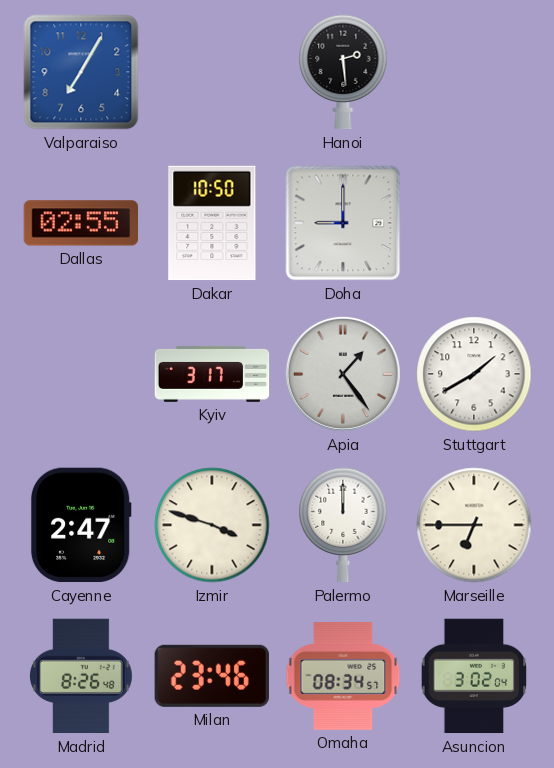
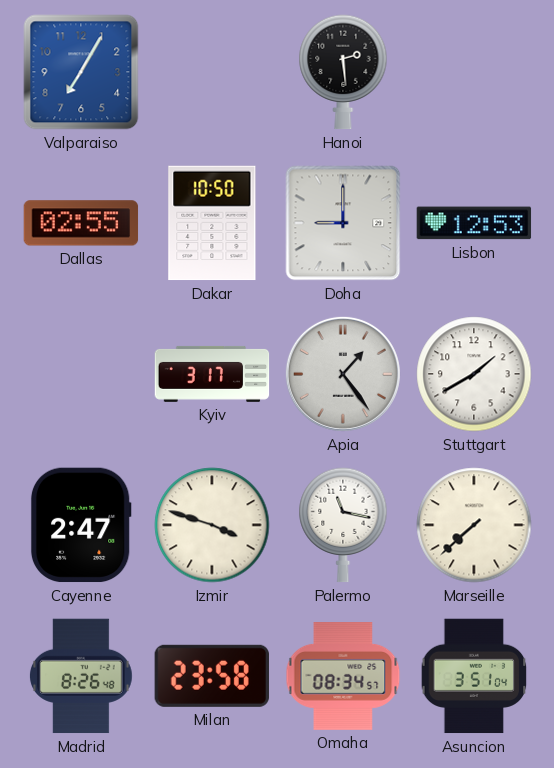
Lisbon: none -> 12:53
Palermo: 12:00 -> 11:17
Marseille: 6:45 -> 7:38
Milan: 23:46 -> 23:58
Asuncion: 3:02 -> 3:51
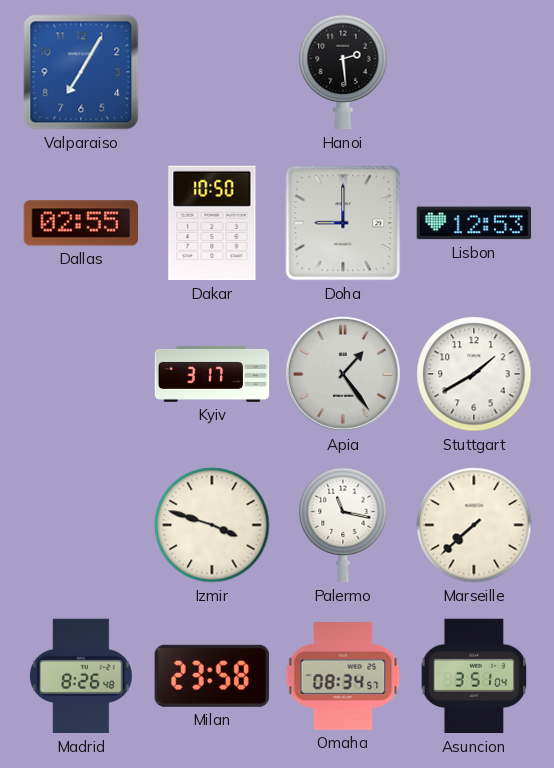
Cayenne: 2:47 -> none
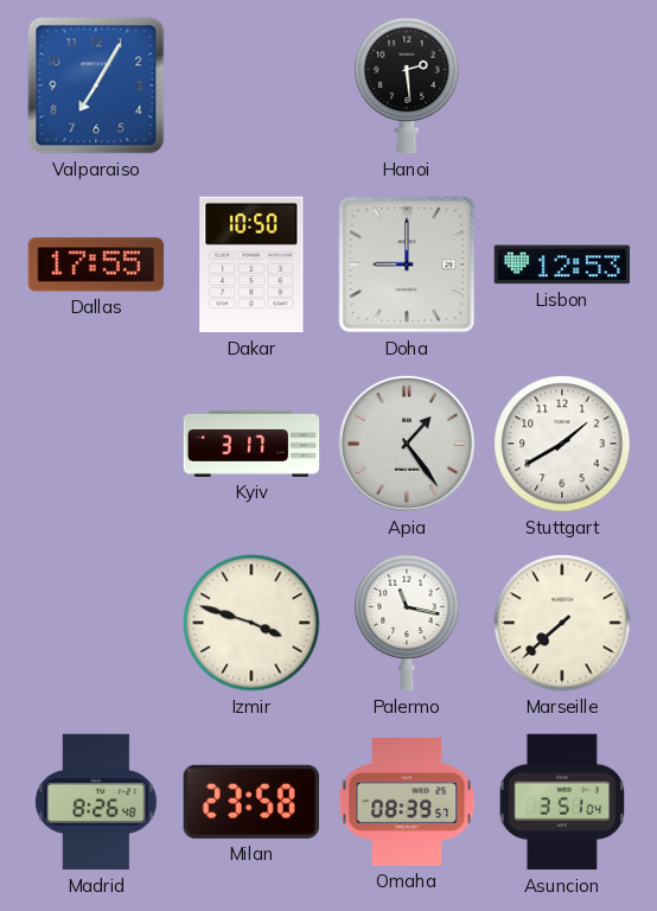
Dallas: 02:55 -> 17:55
Omaha: 08:34 -> 08:39
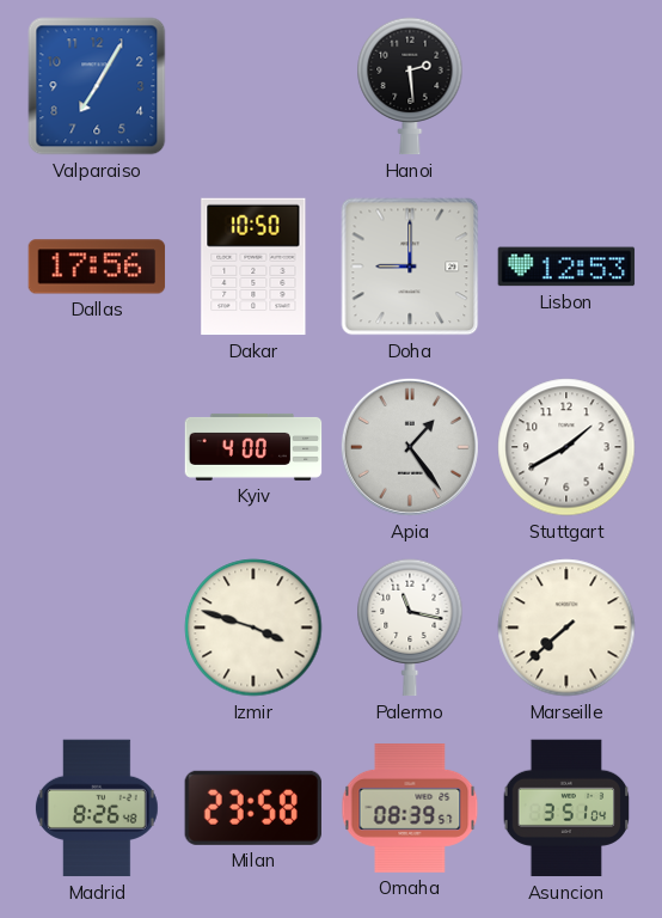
Dallas: 17:55 -> 17:56
Kyiv: 3:17 -> 4:00
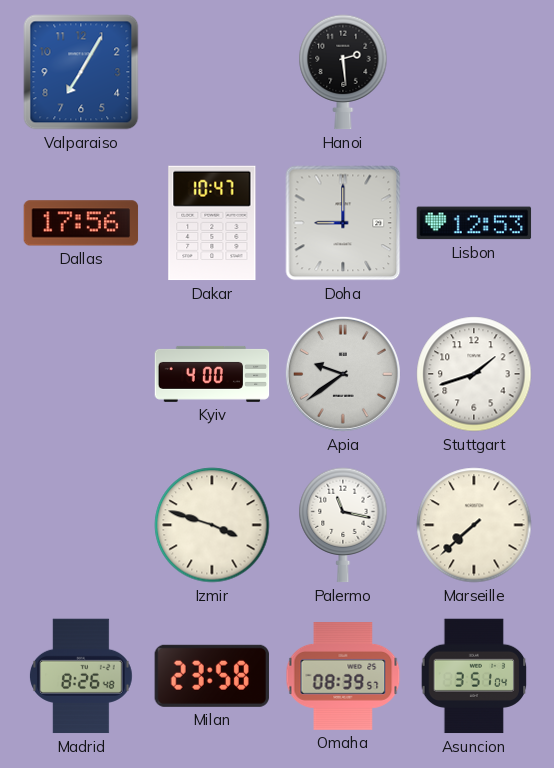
Dakar: 10:50 -> 10:47
Apia: 1:24 -> 9:39
Stuttgart: 1:40 -> 1:42
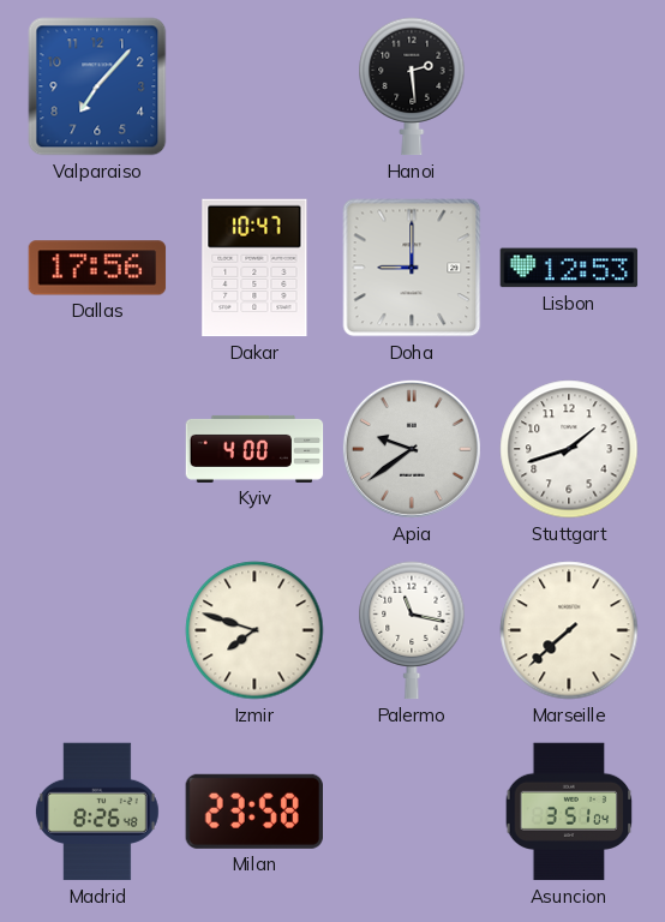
Valparaiso: 7:05 -> 7:07
Izmir: 3:48 -> 7:48
Omaha: 08:39 -> none
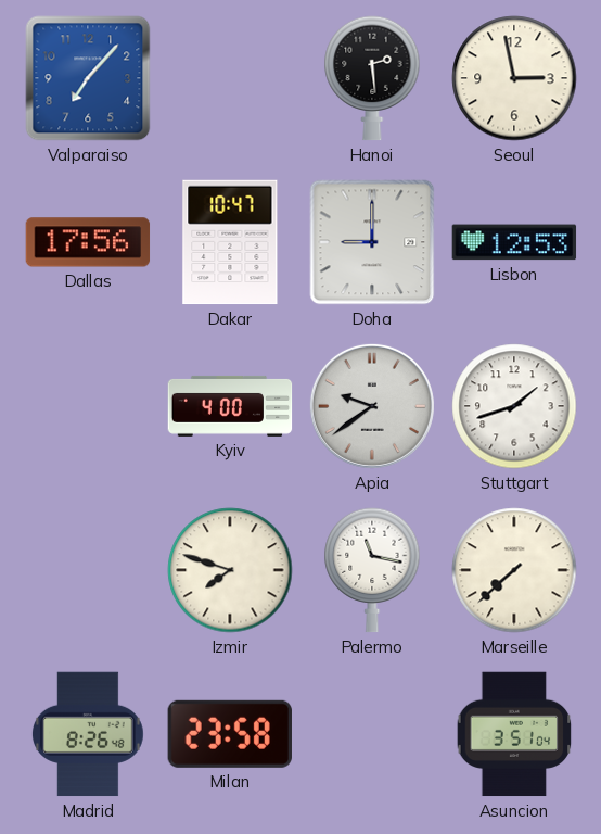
Seoul: none -> 2:58
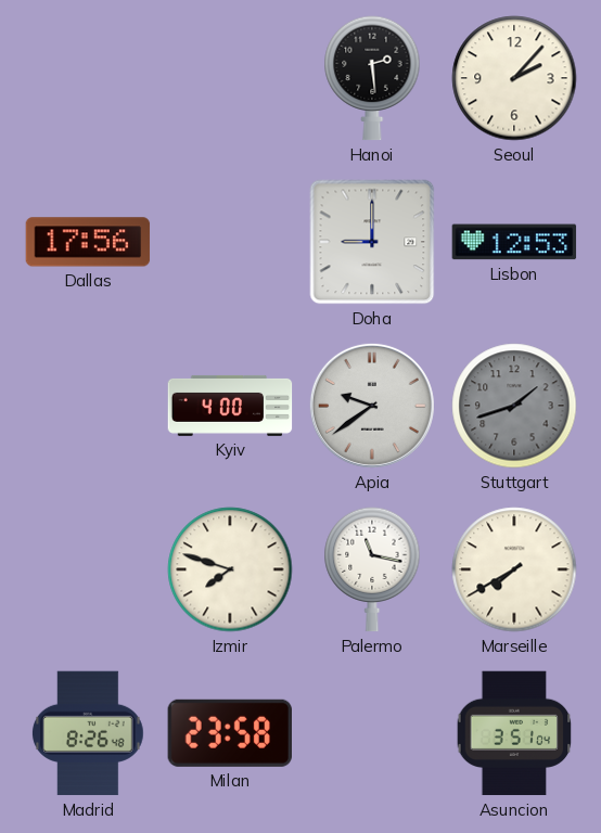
Valparaiso: 7:07 -> none
Seoul: 2:58 -> 2:07
Dakar: 10:47 -> none
Stuttgart dial: white -> grey
Marseille: 7:38 -> 7:40
